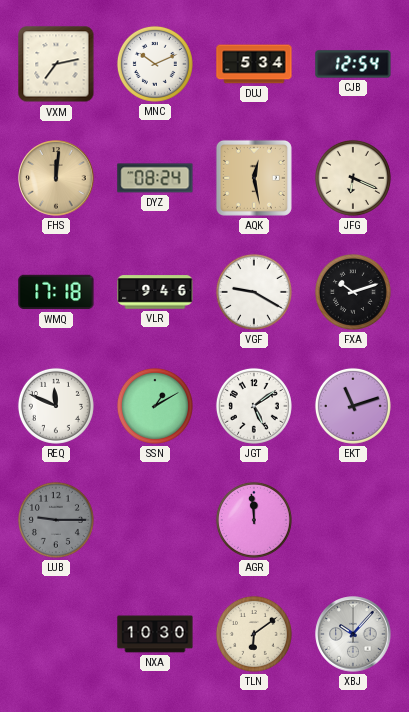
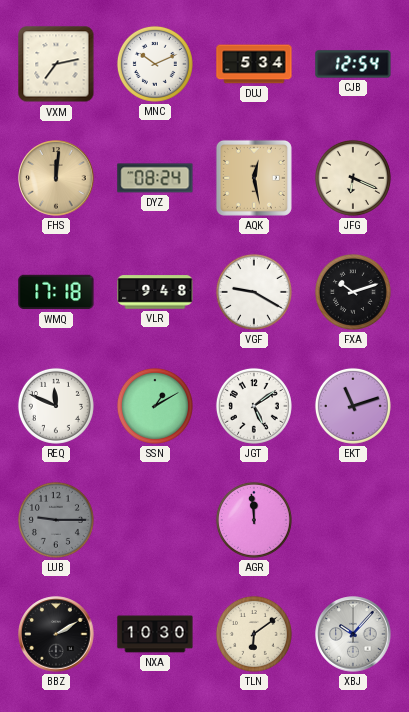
VLR: 9:46 -> 9:48
BBZ: none -> 2:10
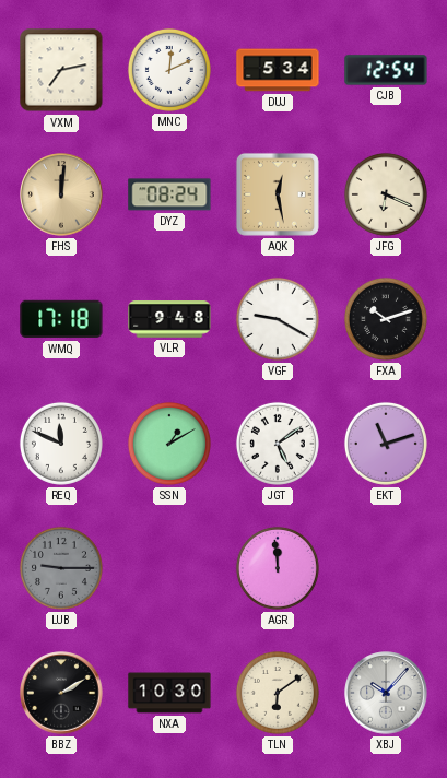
MNC: 10:11 -> 12:11
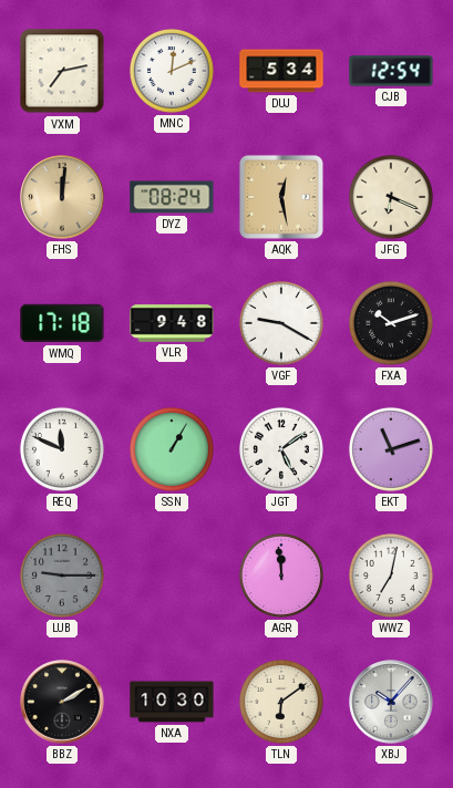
SSN: 1:10 -> 1:05
WWZ: none -> 7:02
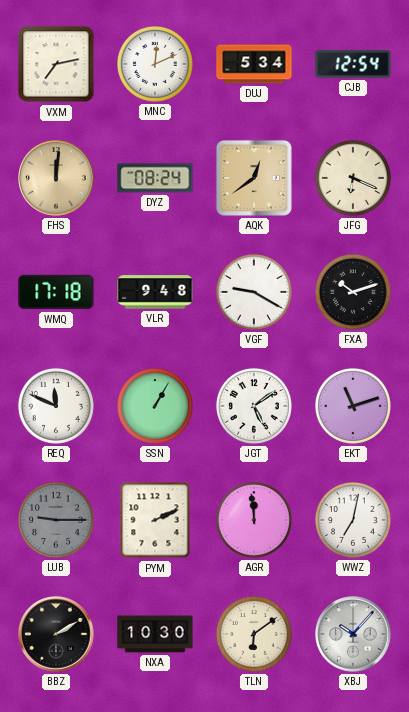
AQK: 12:28 -> 12:39
PYM: none -> 2:11
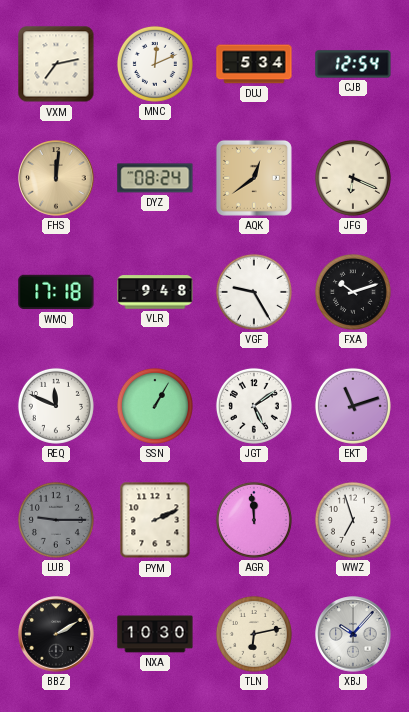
VGF: 9:20 -> 9:25
WWZ: 7:02 -> 6:57
TLN: 6:09 -> 6:13
